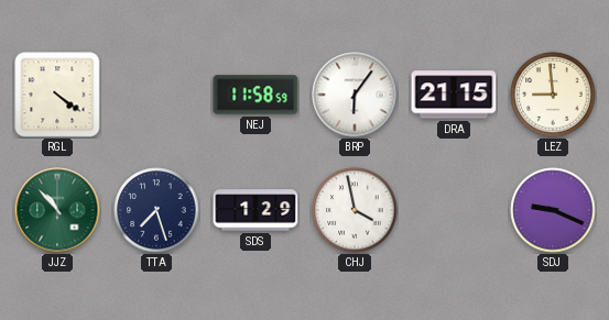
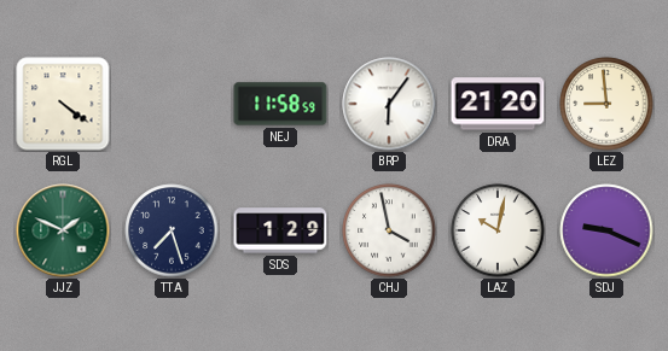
DRA: 21:15 -> 21:20
JJZ: 10:53 -> 1:49
LAZ: none -> 10:02
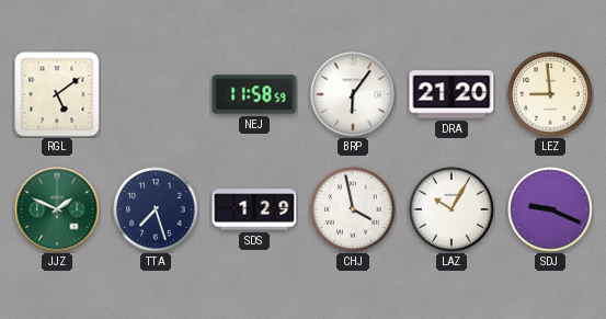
RGL: 4:21 -> 5:09
LAZ: 10:02 -> 10:05
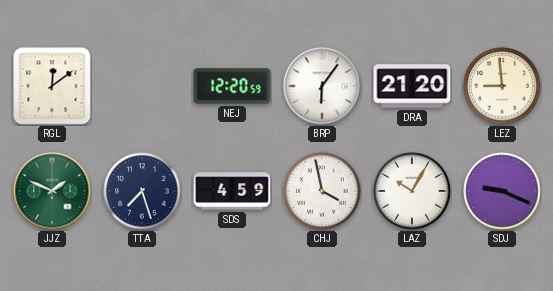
RGL: 5:09 -> 12:09
NEJ: 11:58 -> 12:20
SDS: 1:29 -> 4:59
